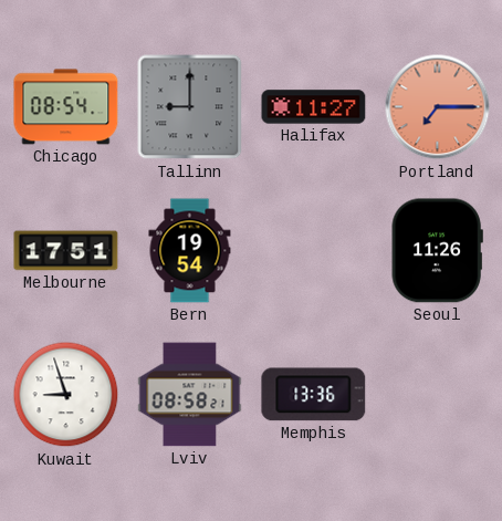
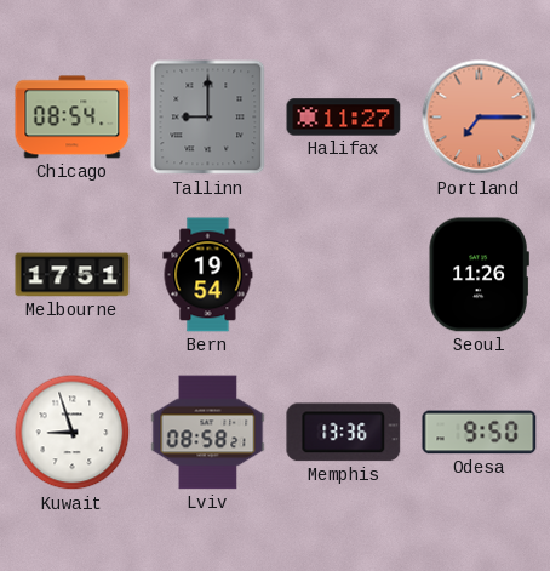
Odesa: none -> 9:50
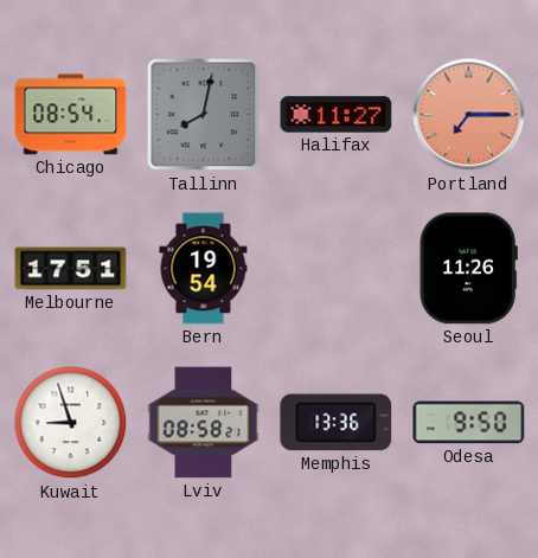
Tallinn: 9:00 -> 8:02
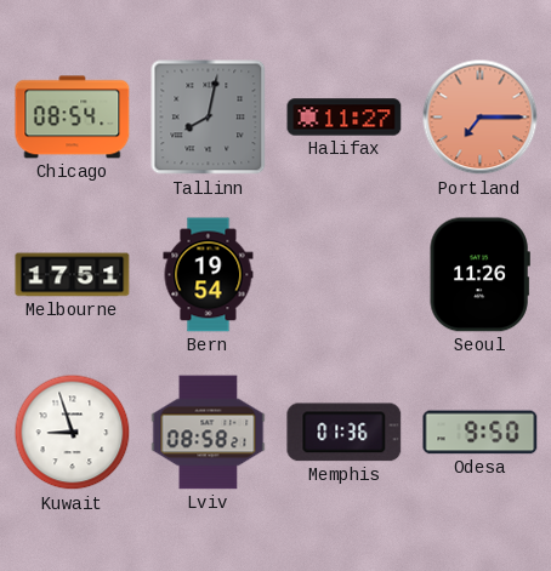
Memphis: 13:36 -> 01:36
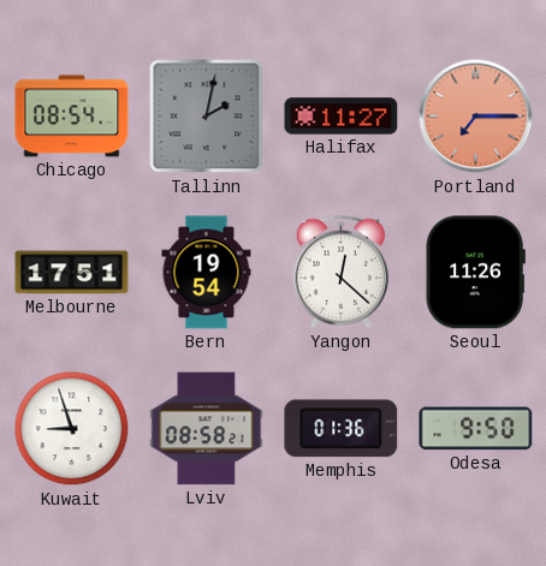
Tallinn: 8:02 -> 2:02
Yangon: none -> 12:22
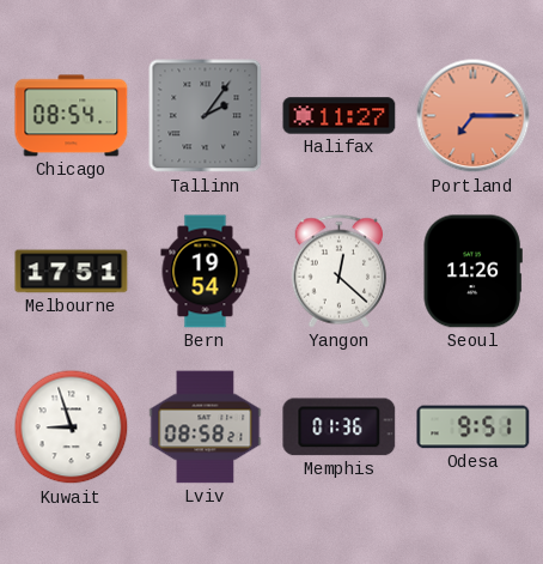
Tallinn: 2:02 -> 2:06
Odesa: 9:50 -> 9:51
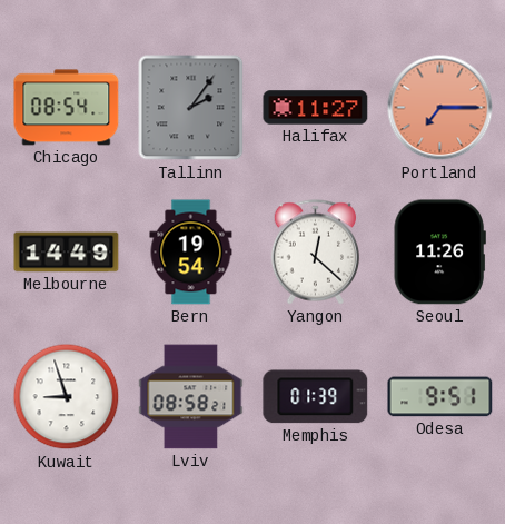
Melbourne: 17:51 -> 14:49
Memphis: 01:36 -> 01:39
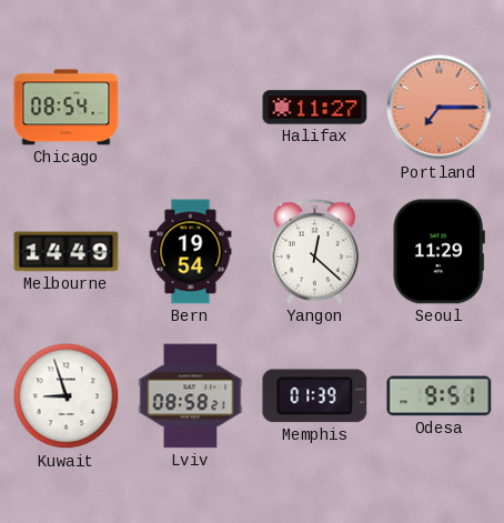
Tallinn: 2:06 -> none
Seoul: 11:26 -> 11:29
